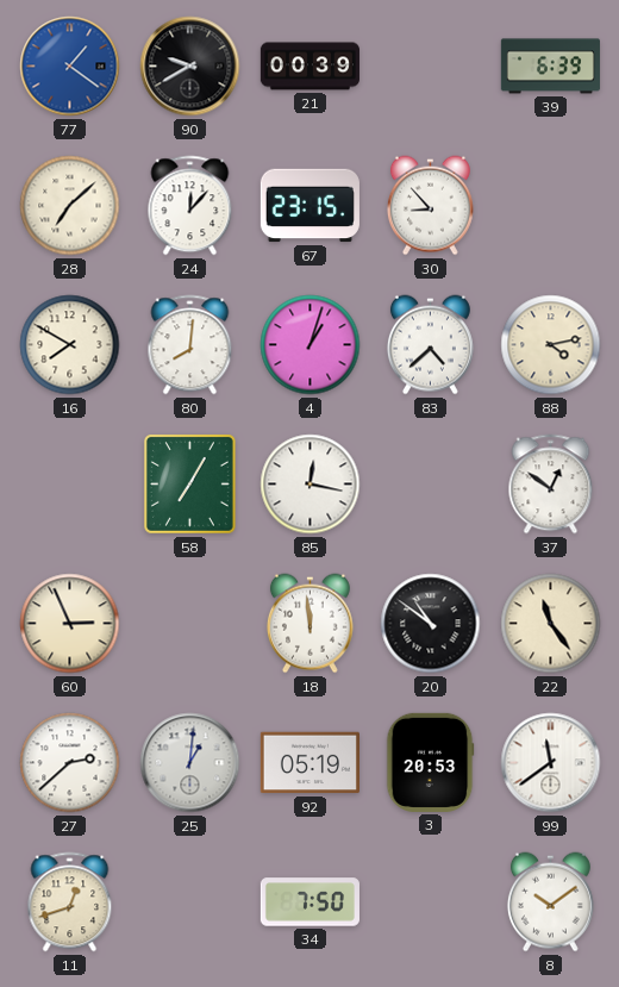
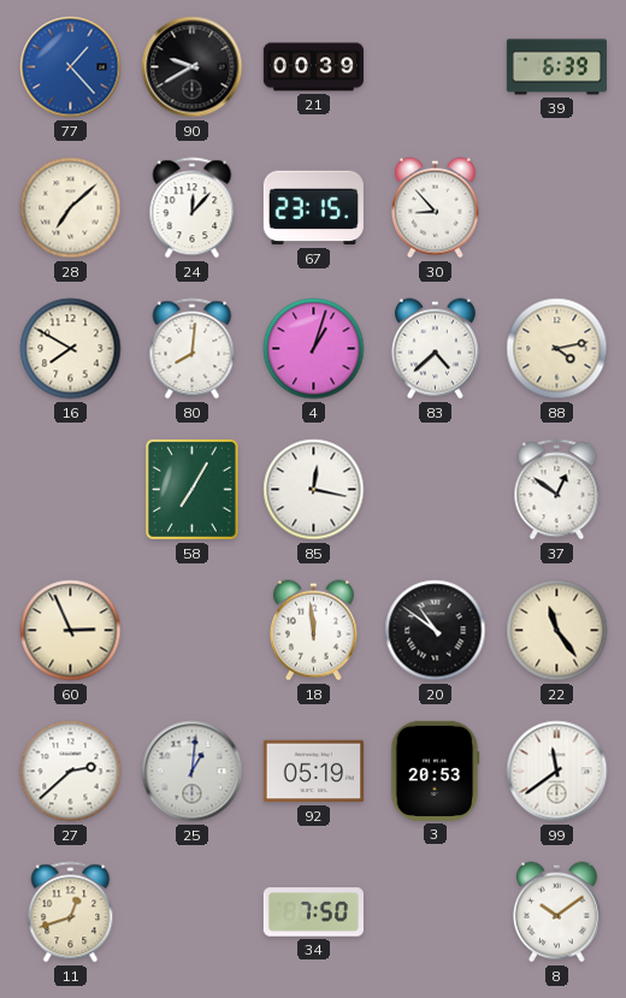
77: 1:21 -> 1:23
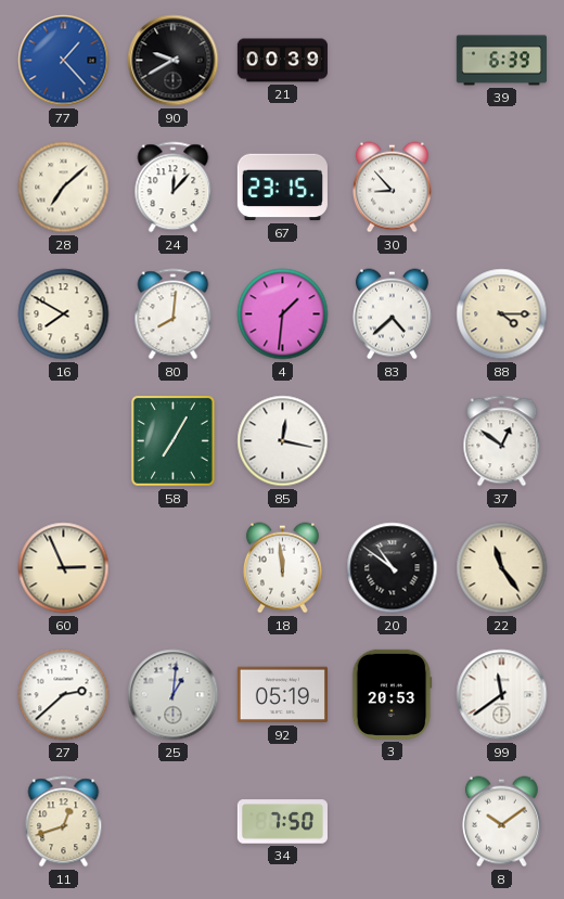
4: 1:03 -> 1:31
88: 4:13 -> 4:15
